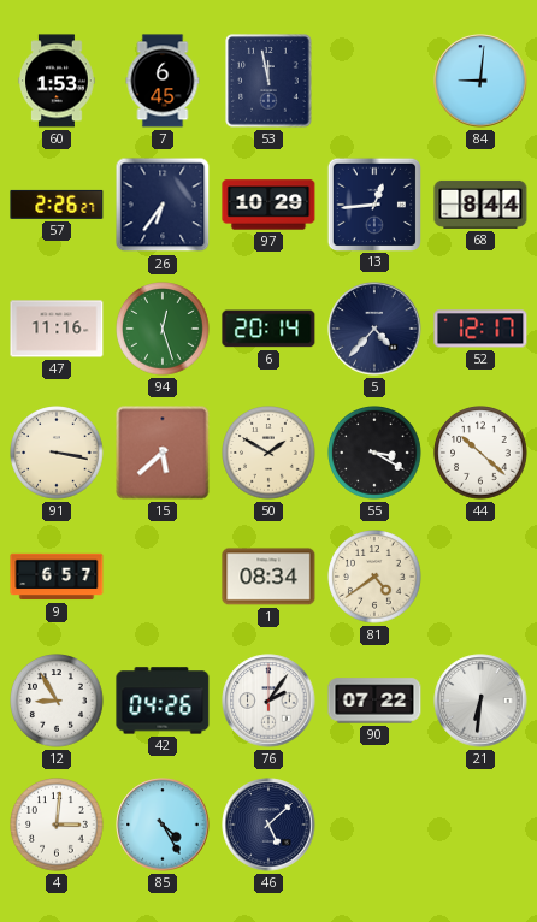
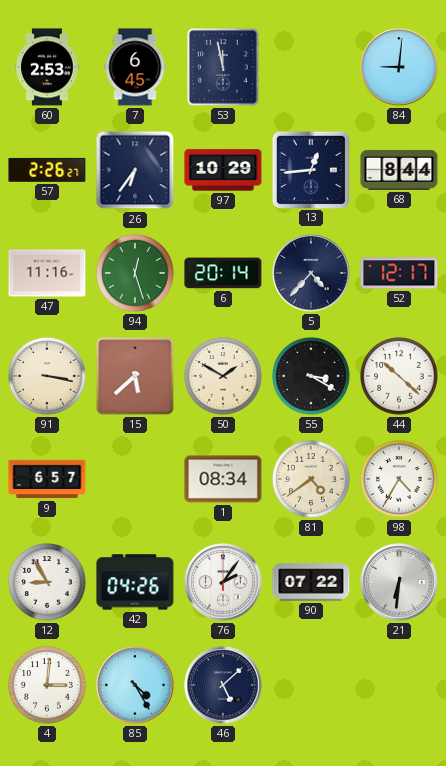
60: 1:53 -> 2:53
98: none -> 4:35
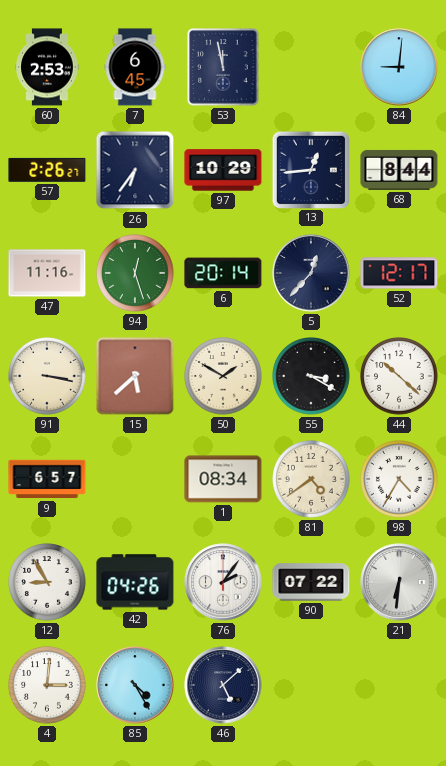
5: 4:37 -> 12:37
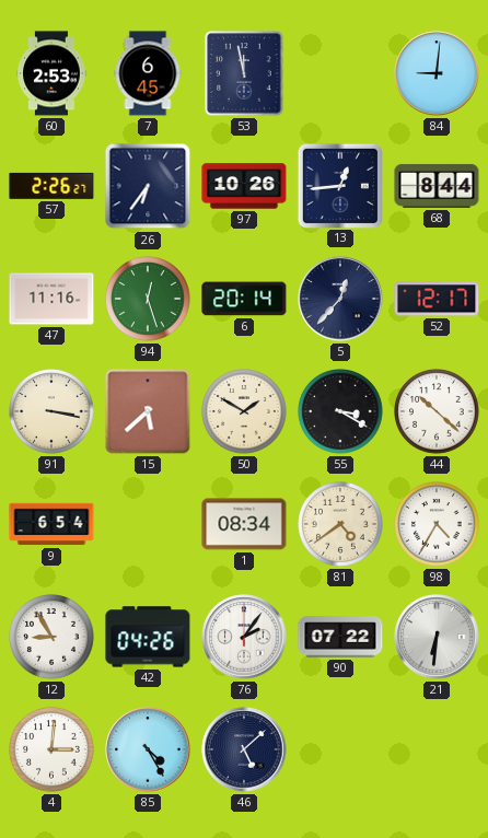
97: 10:29 -> 10:26
9: 6:57 -> 6:54
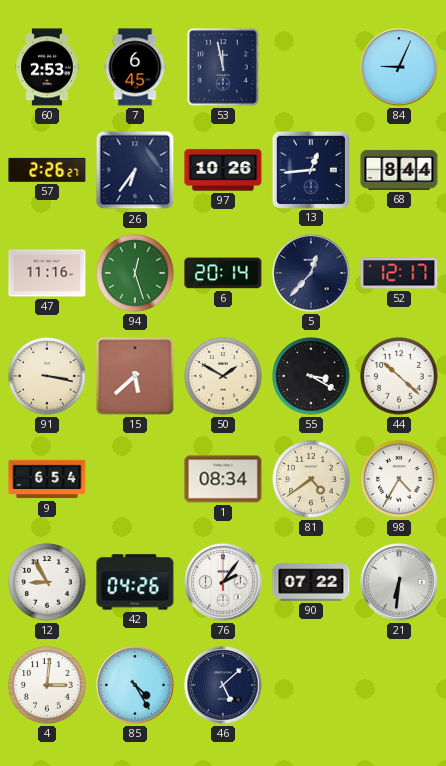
84: 9:01 -> 9:04
